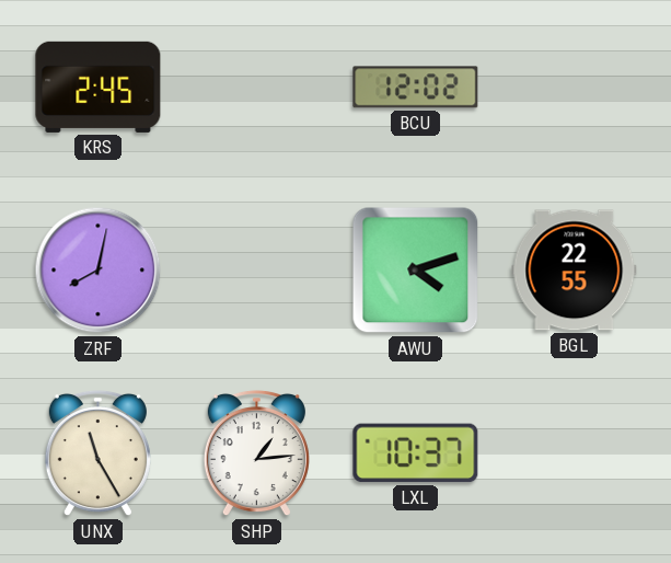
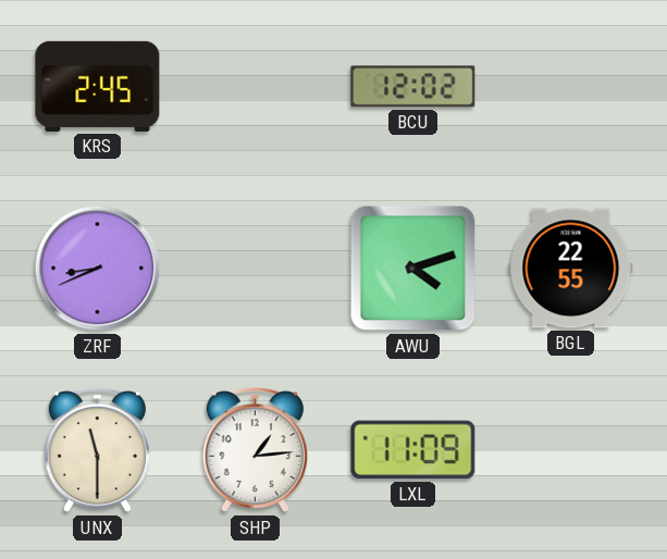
ZRF: 8:02 -> 8:41
UNX: 11:25 -> 11:30
LXL: 10:37 -> 11:09
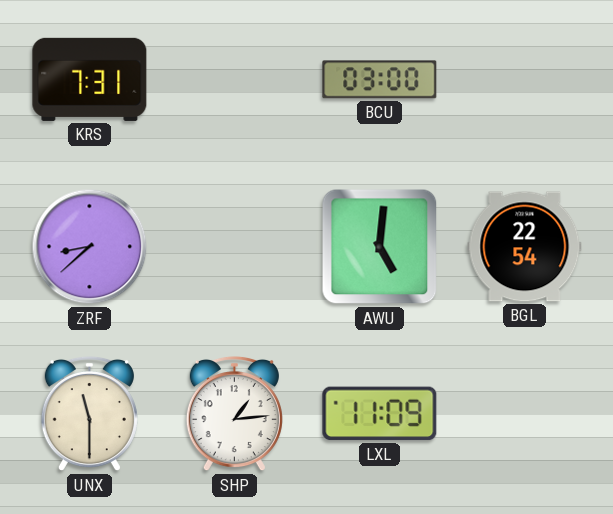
KRS: 2:45 -> 7:31
BCU: 12:02 -> 03:00
ZRF: 8:41 -> 8:38
AWU: 4:12 -> 5:01
BGL: 22:55 -> 22:54
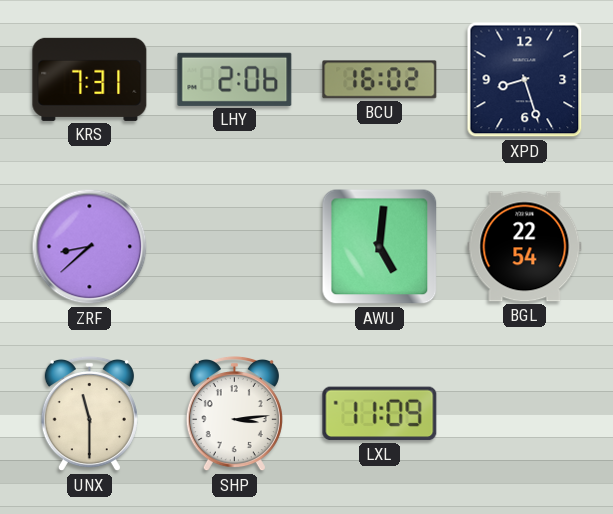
LHY: none -> 2:06
BCU: 03:00 -> 16:02
XPD: none -> 8:27
SHP: 1:14 -> 3:14
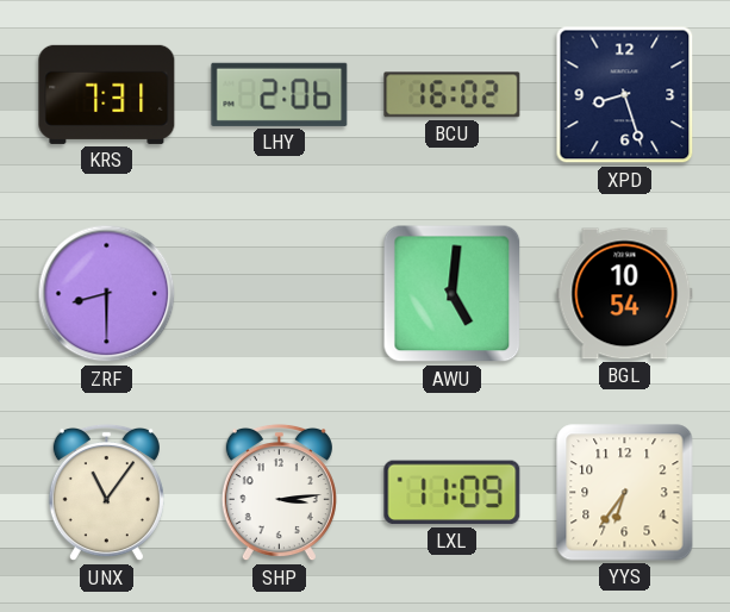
ZRF: 8:38 -> 8:30
BGL: 22:54 -> 10:54
UNX: 11:30 -> 11:06
YYS: none -> 6:36
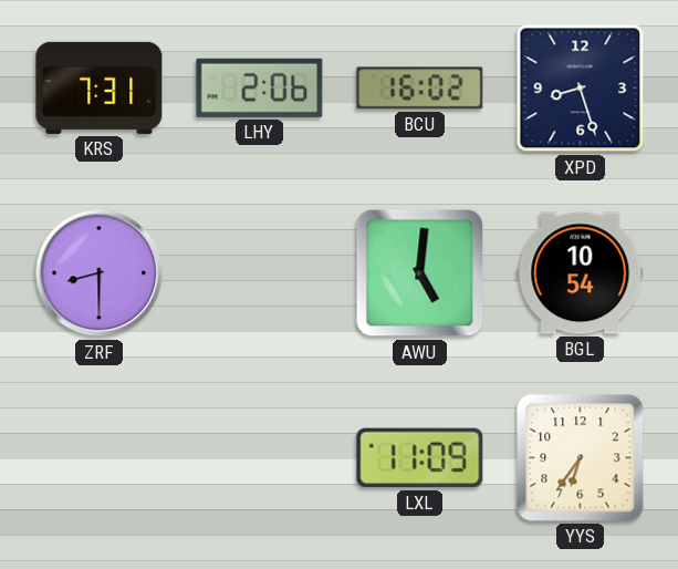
UNX: 11:06 -> none
SHP: 3:14 -> none
